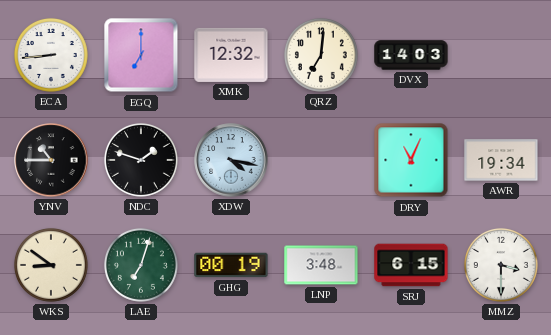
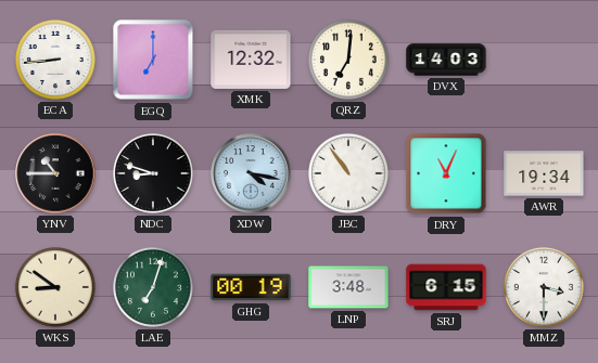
NDC: 1:48 -> 8:48
JBC: none -> 10:54
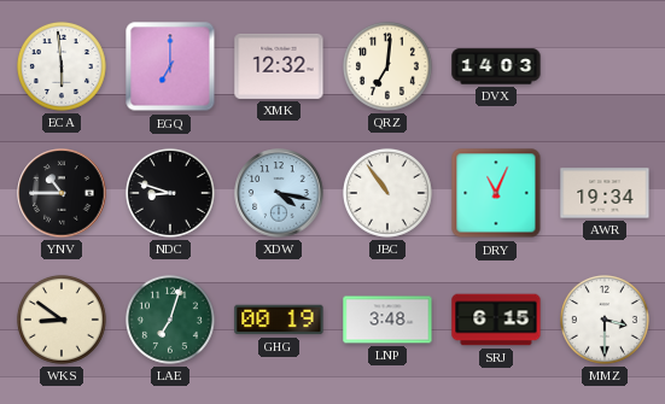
ECA: 8:44 -> 5:59
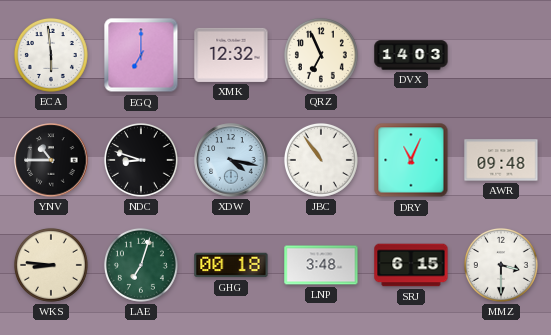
QRZ: 7:01 -> 6:56
AWR: 19:34 -> 09:48
WKS: 8:51 -> 8:46
GHG: 00:19 -> 00:18
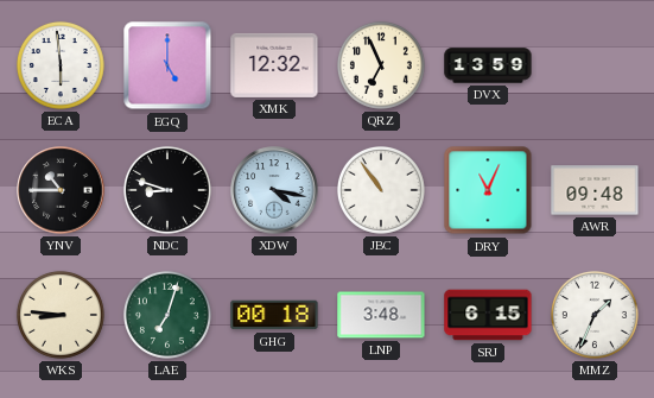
EGQ: 7:00 -> 5:00
DVX: 14:03 -> 13:59
MMZ: 3:30 -> 1:34
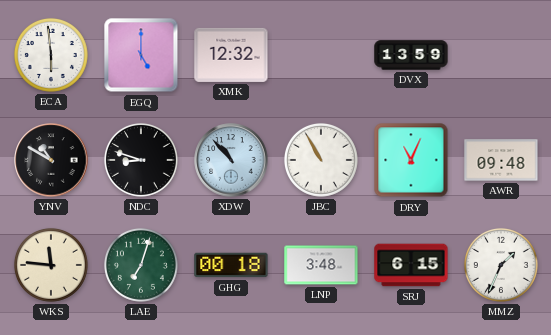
QRZ: 6:56 -> none
YNV: 10:45 -> 10:50
XDW: 4:17 -> 10:53
JBC: 10:54 -> 10:55
WKS: 8:46 -> 11:46
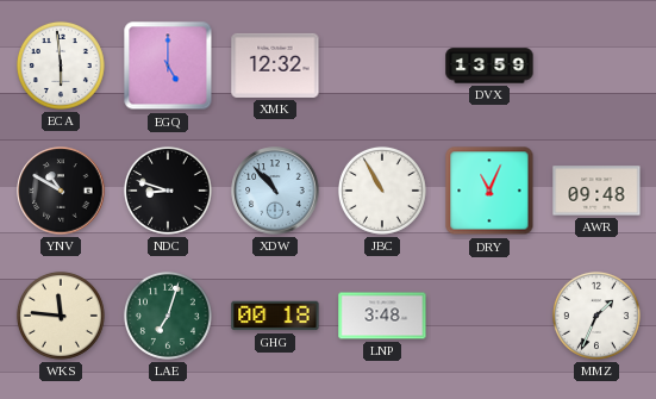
SRJ: 6:15 -> none
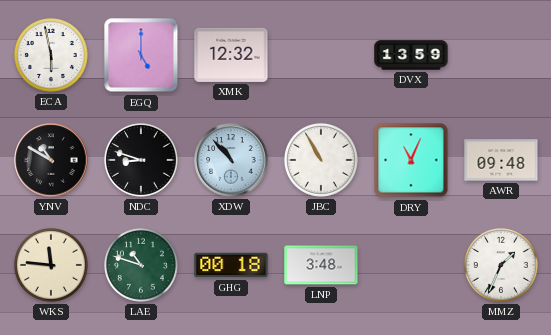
ECA: 5:59 -> 5:58
LAE: 7:03 -> 10:48
